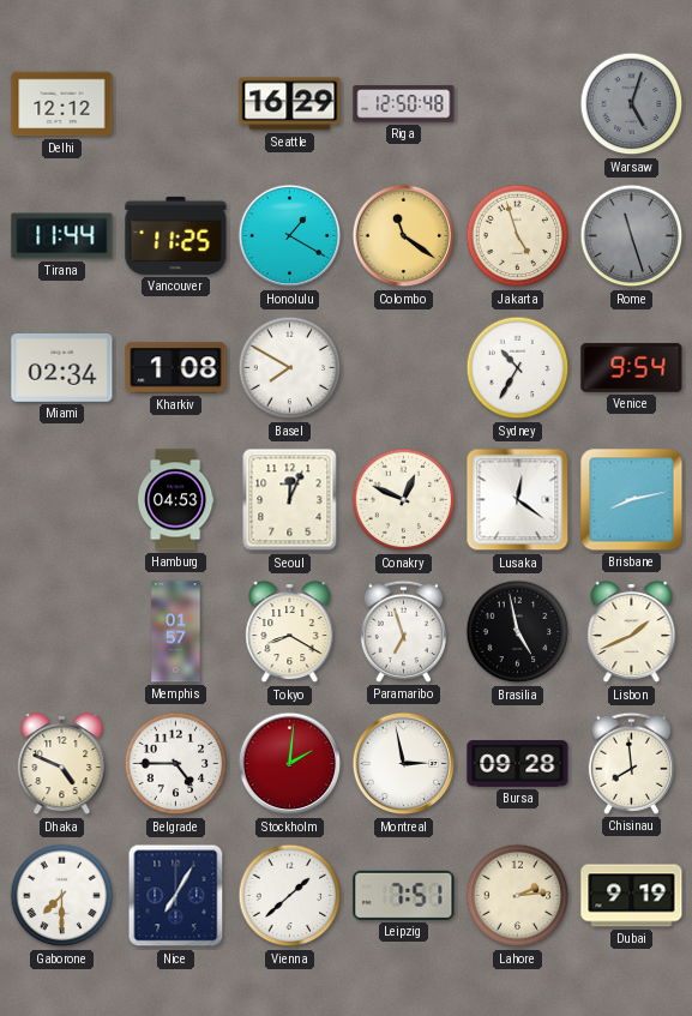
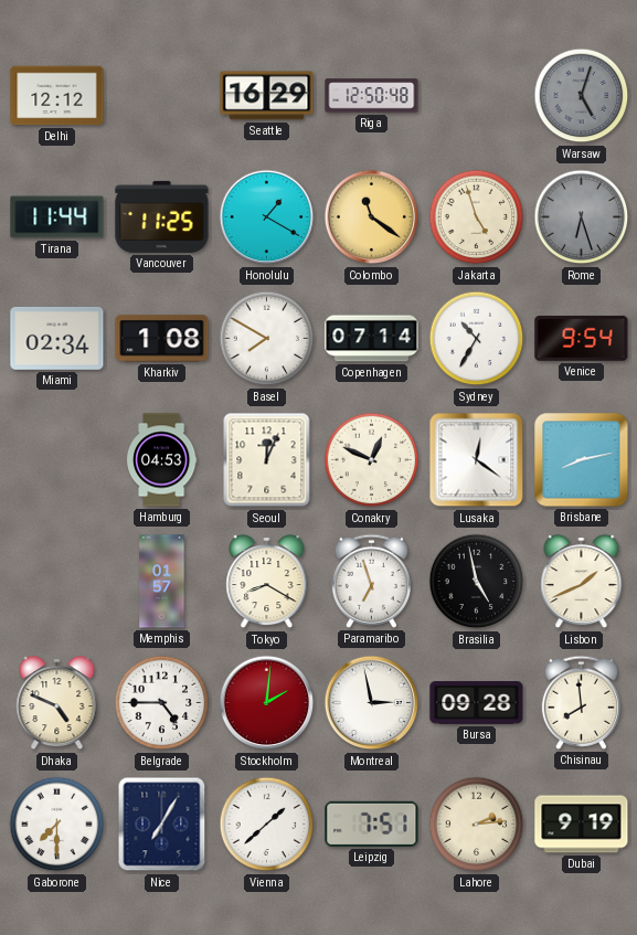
Rome: 11:27 -> 6:27
Copenhagen: none -> 07:14
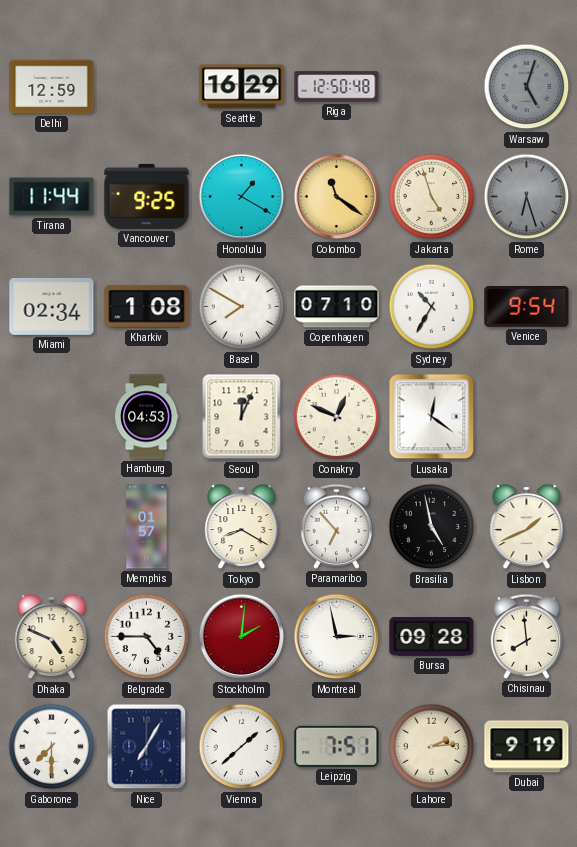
Delhi: 12:12 -> 12:59
Vancouver: 11:25 -> 9:25
Copenhagen: 07:14 -> 07:10
Brisbane: 8:13 -> none
Paramaribo: 6:57 -> 6:53
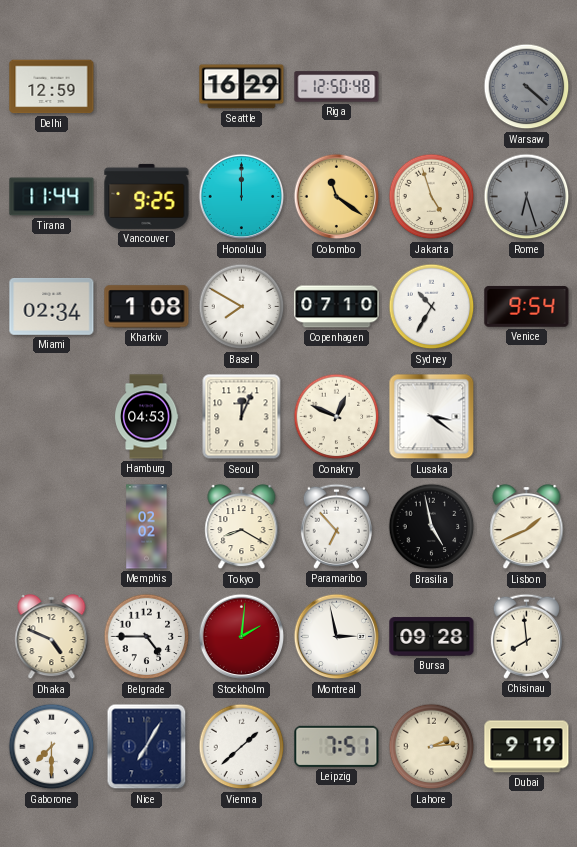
Warsaw: 5:03 -> 4:22
Honolulu: 1:20 -> 12:00
Lusaka: 12:21 -> 3:21
Memphis: 01:57 -> 02:02
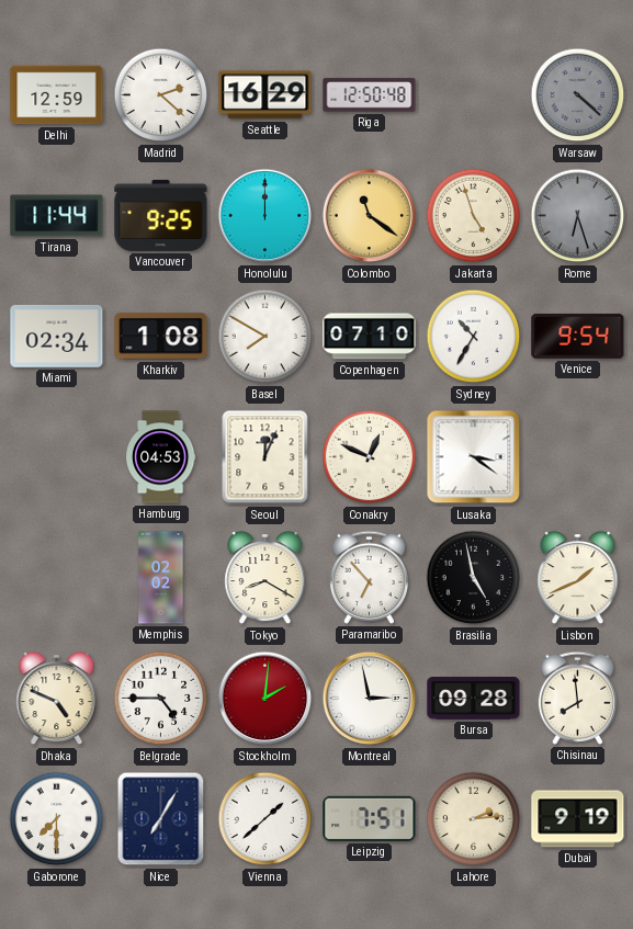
Madrid: none -> 2:22
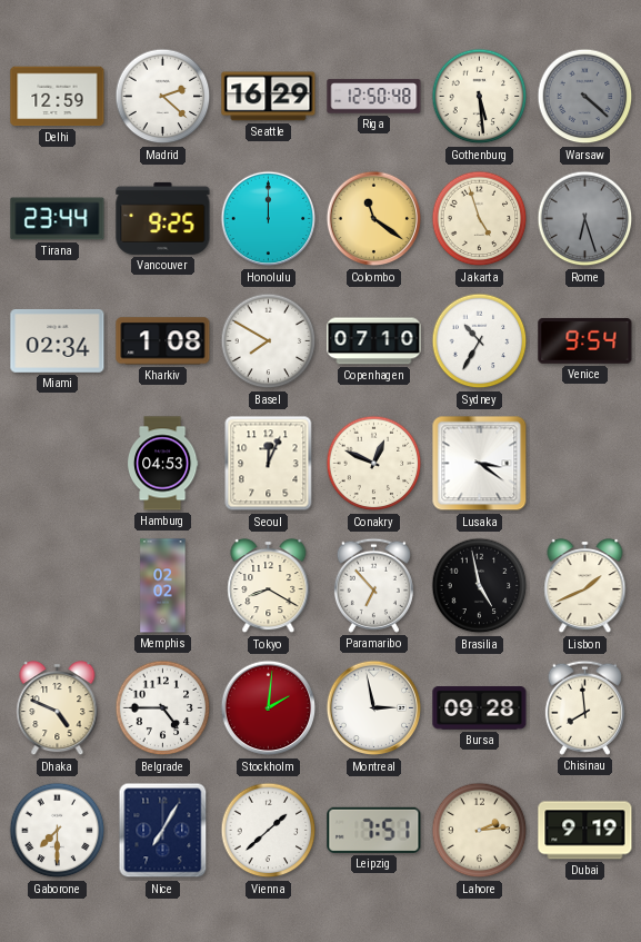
Gothenburg: none -> 5:29
Tirana: 11:44 -> 23:44
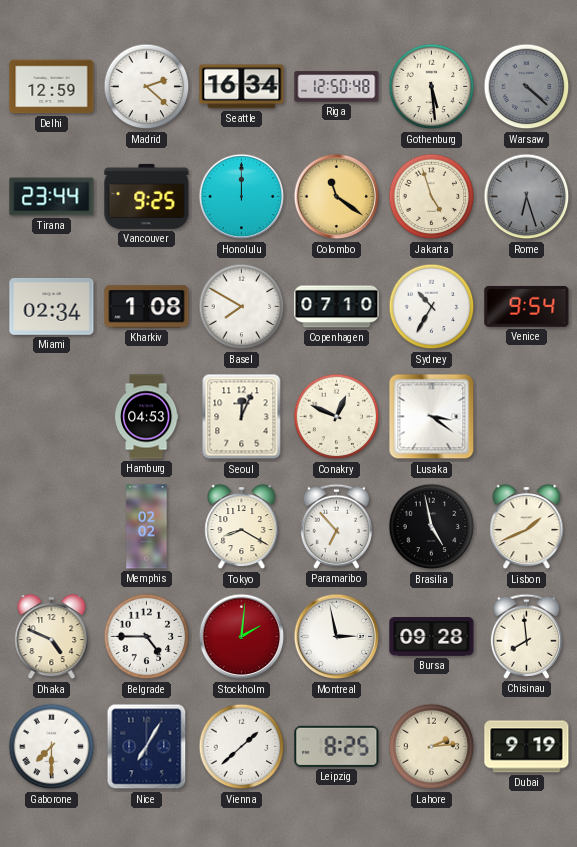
Seattle: 16:29 -> 16:34
Leipzig: 7:51 -> 8:25
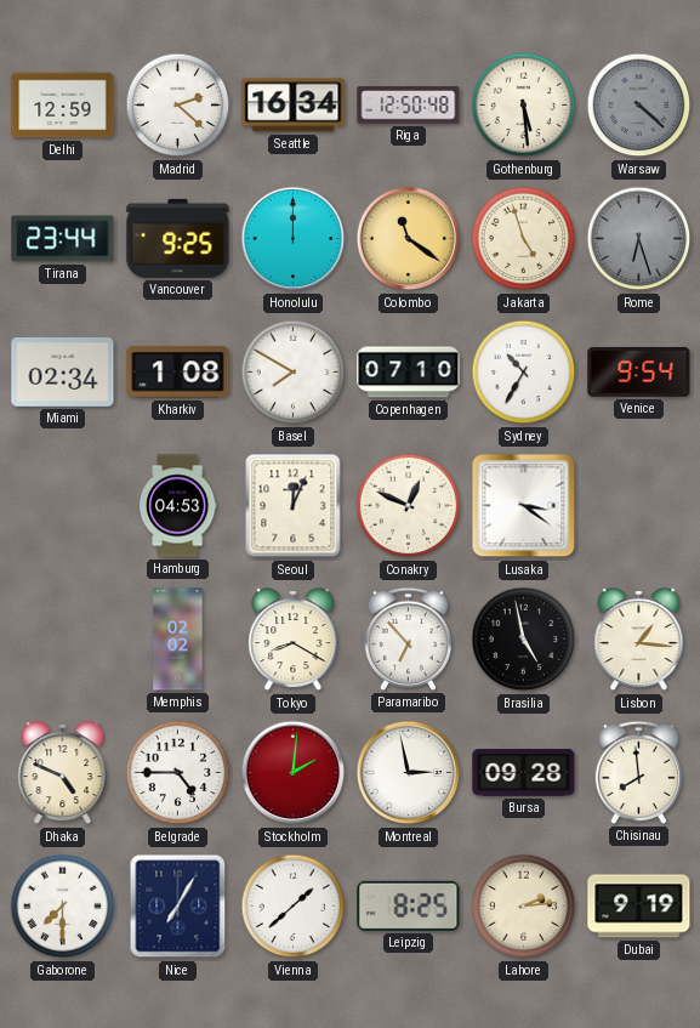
Lisbon: 1:41 -> 1:16
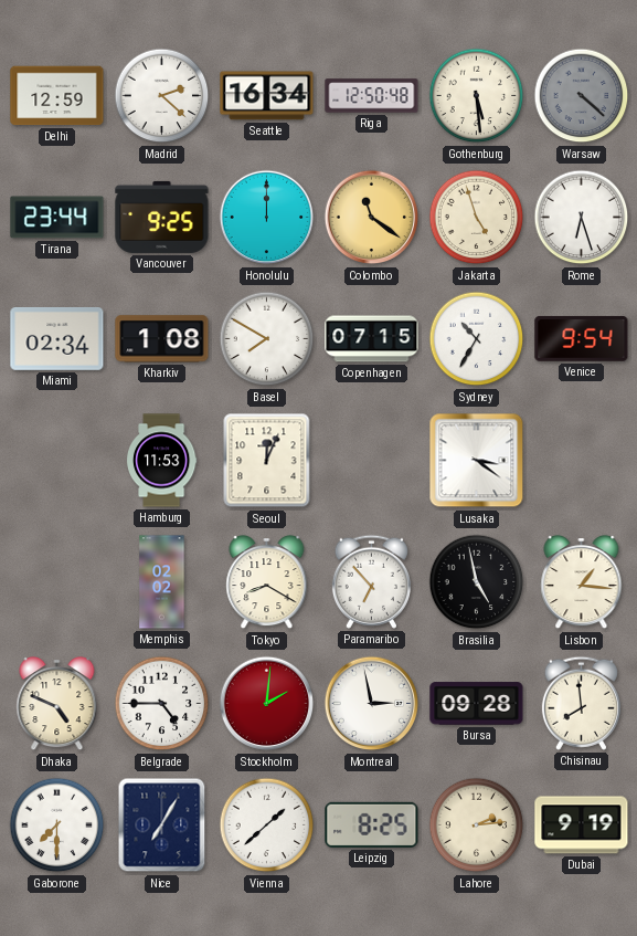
Rome dial: grey -> white
Copenhagen: 07:10 -> 07:15
Hamburg: 04:53 -> 11:53
Conakry: 12:49 -> none
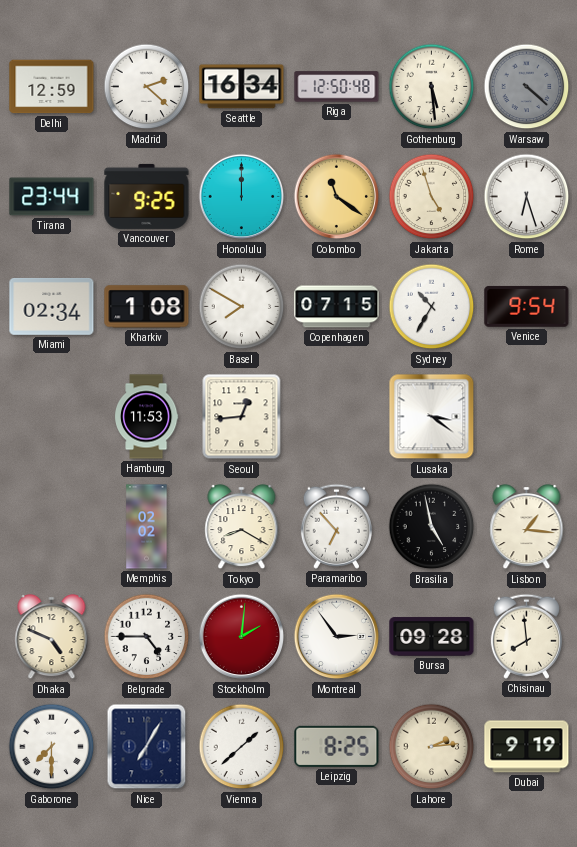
Seoul: 12:04 -> 12:44
Montreal: 2:58 -> 2:54
